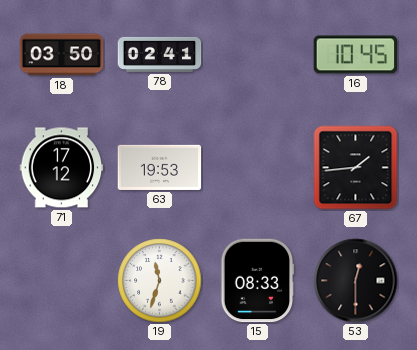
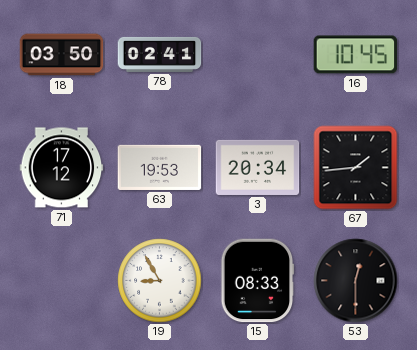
3: none -> 20:34
19: 11:33 -> 8:55
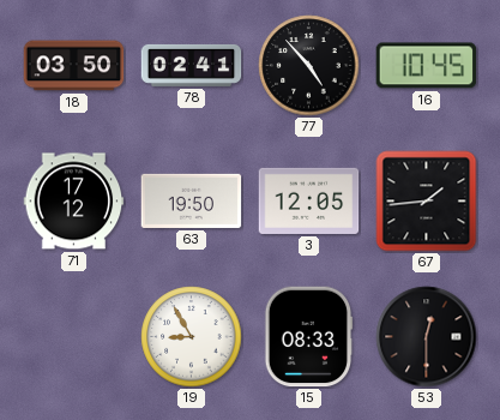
77: none -> 4:53
63: 19:53 -> 19:50
3: 20:34 -> 12:05
